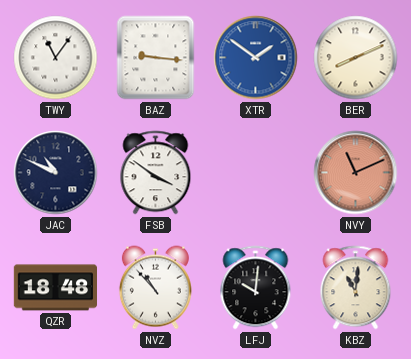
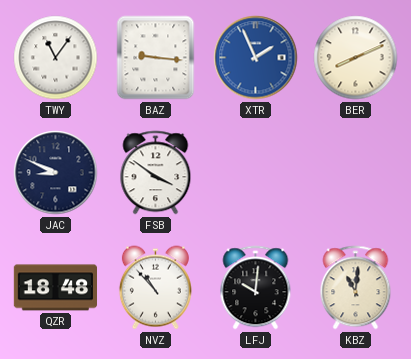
XTR: 1:51 -> 1:56
JAC: 10:49 -> 8:49
NVY: 11:11 -> none
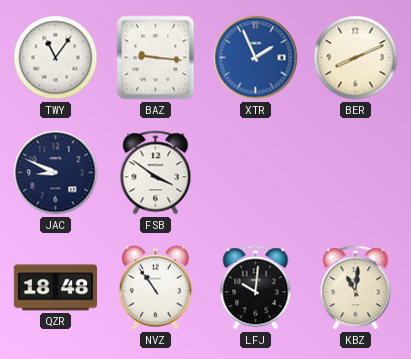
NVZ: 10:53 -> 10:54
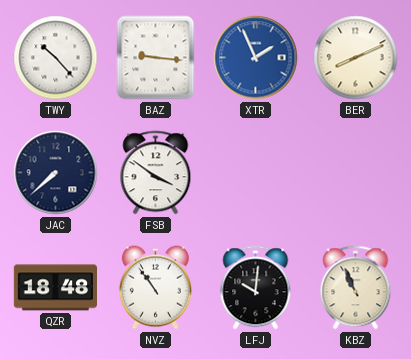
TWY: 11:06 -> 10:23
JAC: 8:49 -> 7:38
KBZ: 11:01 -> 10:56
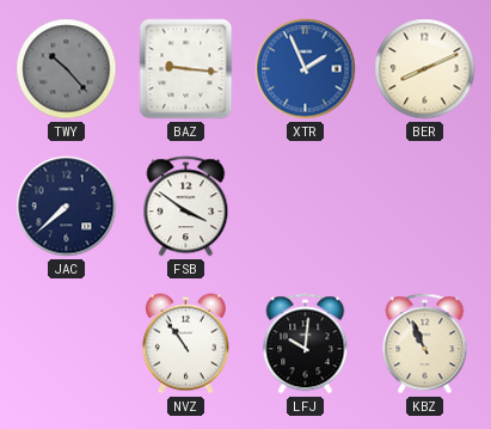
TWY dial: white -> grey
QZR: 18:48 -> none
